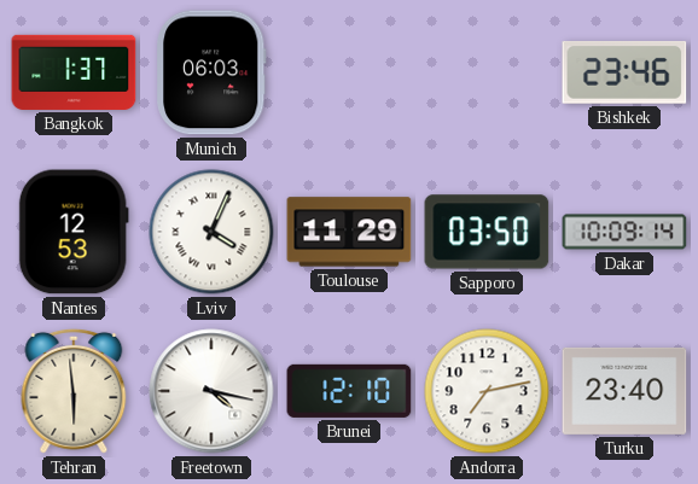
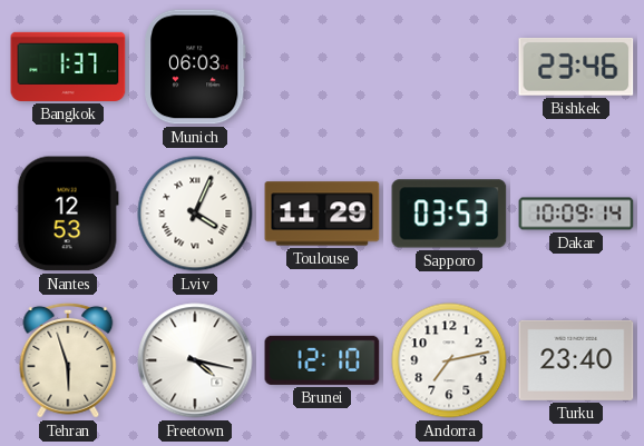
Sapporo: 03:50 -> 03:53
Tehran: 5:59 -> 5:57
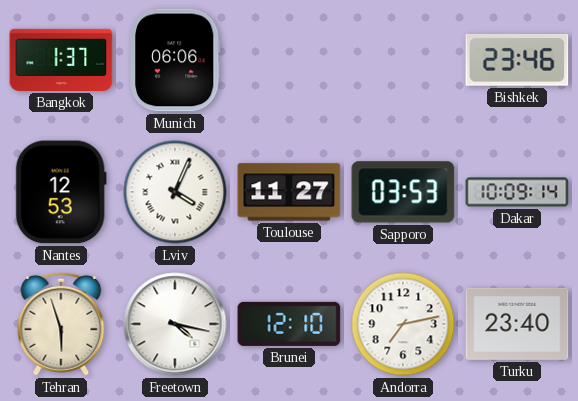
Munich: 06:03 -> 06:06
Toulouse: 11:29 -> 11:27
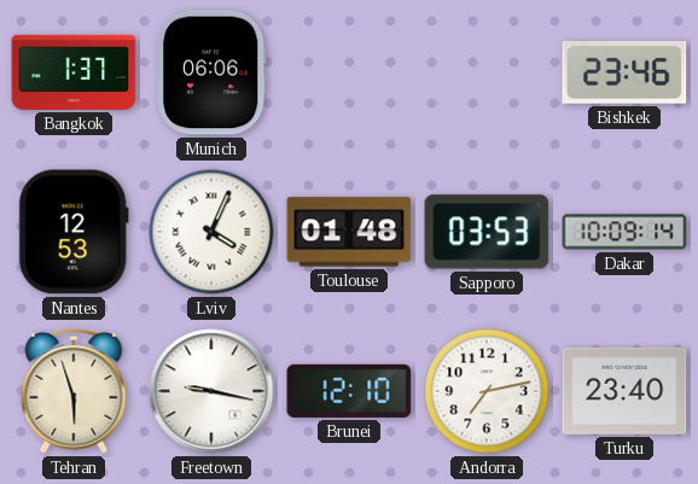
Toulouse: 11:27 -> 01:48
Freetown: 4:17 -> 9:17
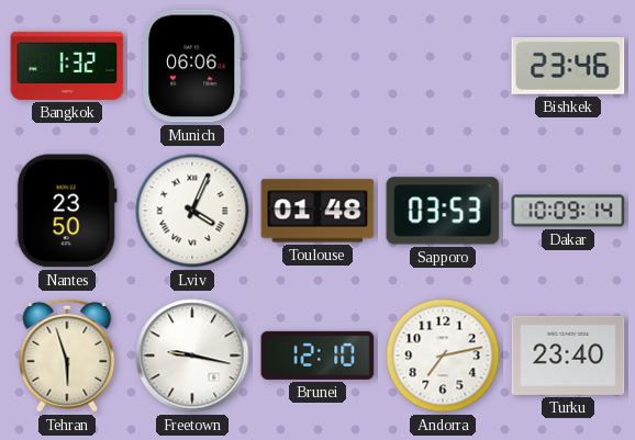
Bangkok: 1:37 -> 1:32
Nantes: 12:53 -> 23:50
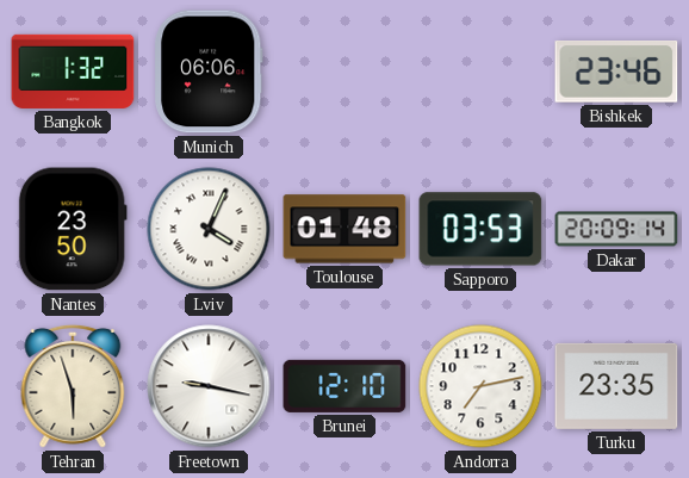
Dakar: 10:09 -> 20:09
Turku: 23:40 -> 23:35
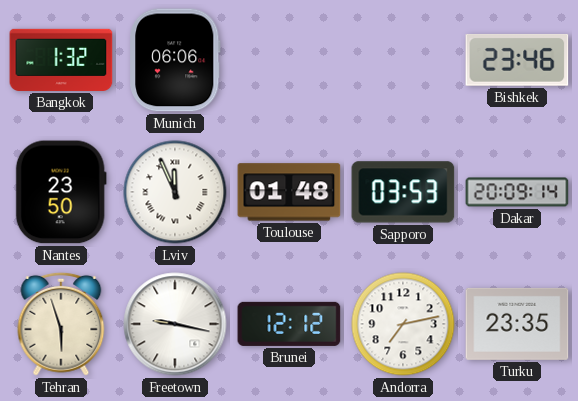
Lviv: 4:04 -> 11:56
Brunei: 12:10 -> 12:12
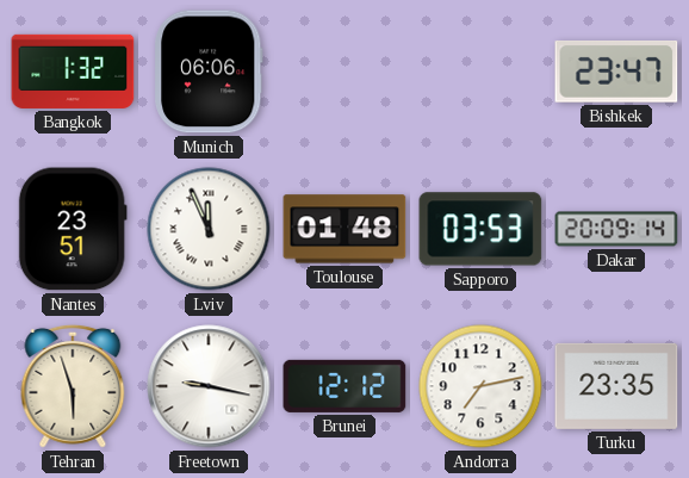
Bishkek: 23:46 -> 23:47
Nantes: 23:50 -> 23:51
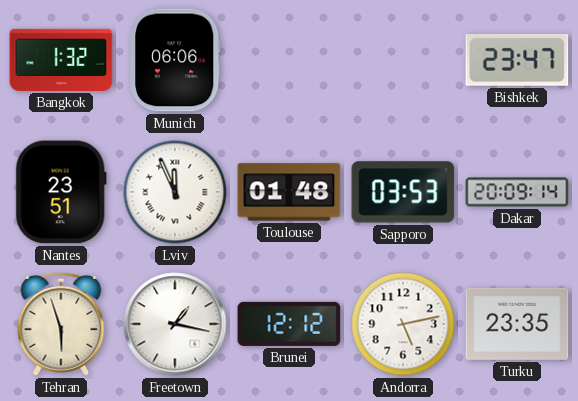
Freetown: 9:17 -> 1:17
Andorra: 7:13 -> 5:13
